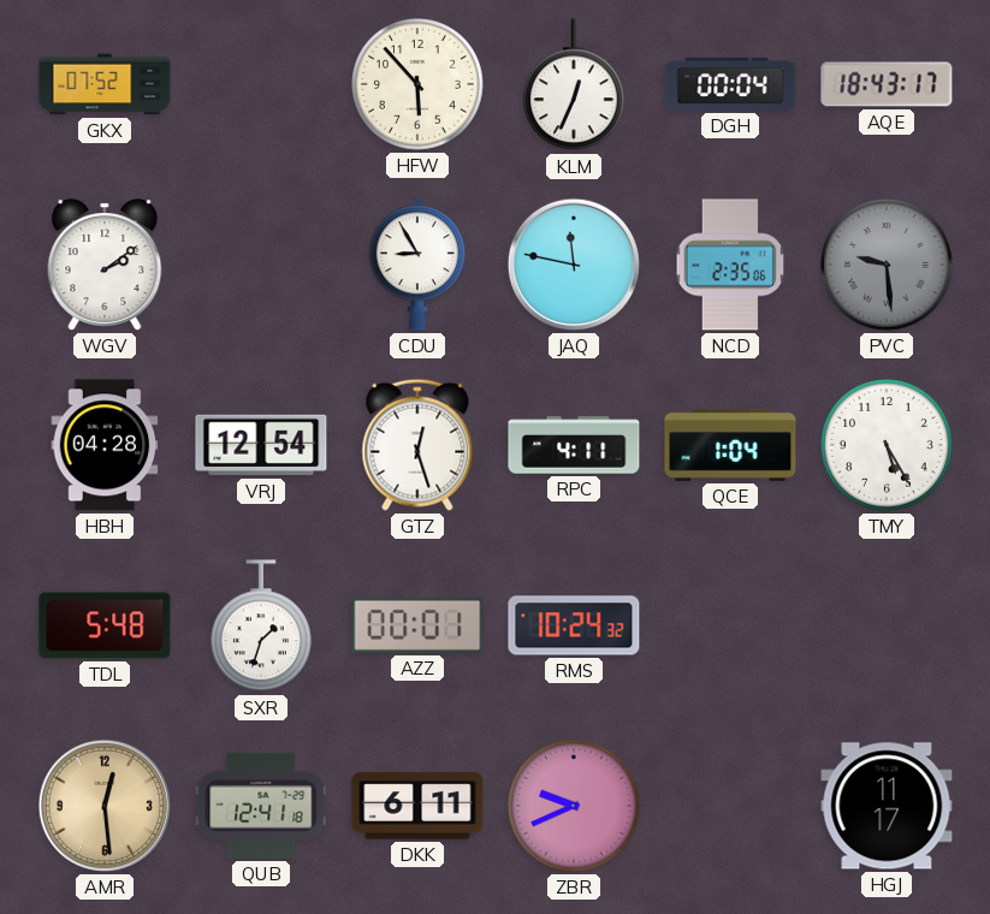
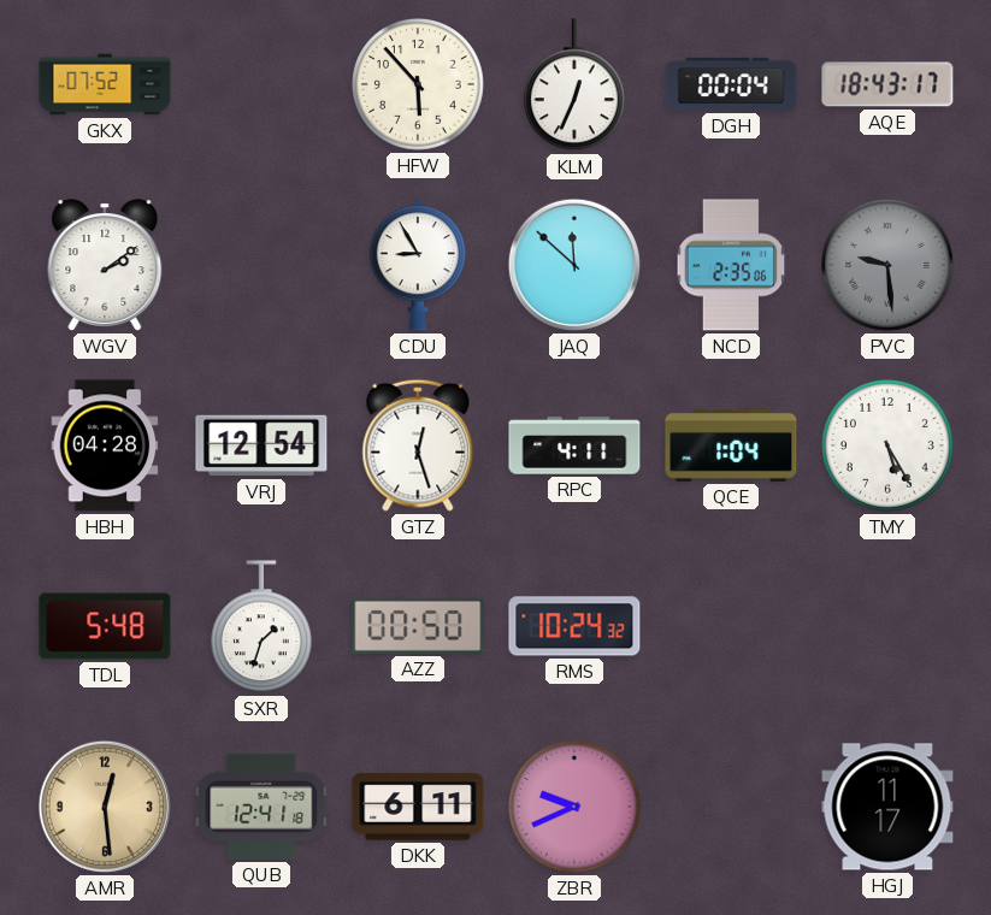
JAQ: 11:47 -> 11:52
AZZ: 00:01 -> 00:50
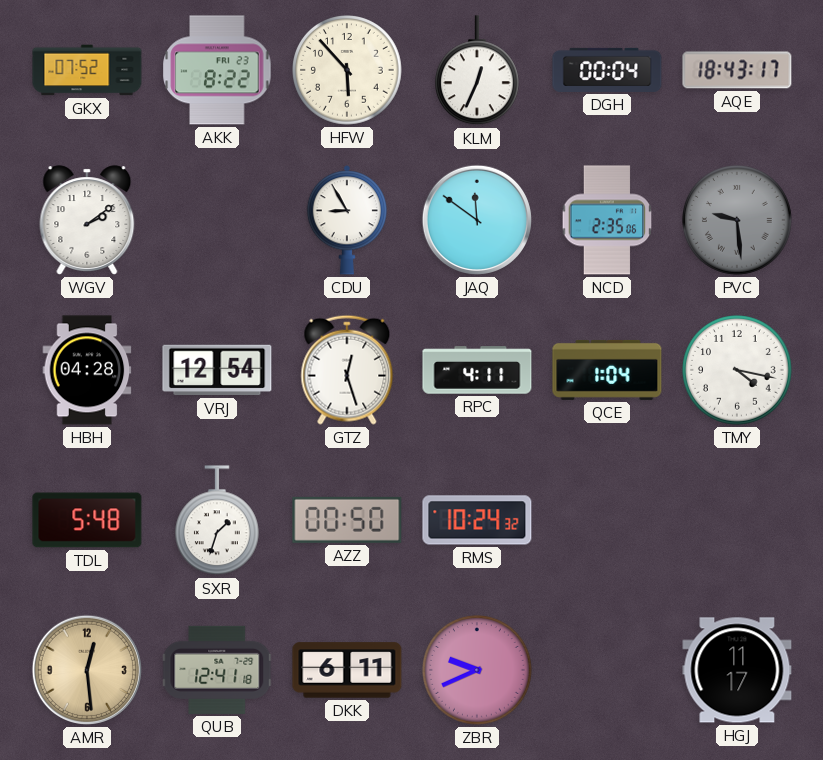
AKK: none -> 8:22
JAQ: 11:52 -> 11:51
TMY: 5:25 -> 4:17
